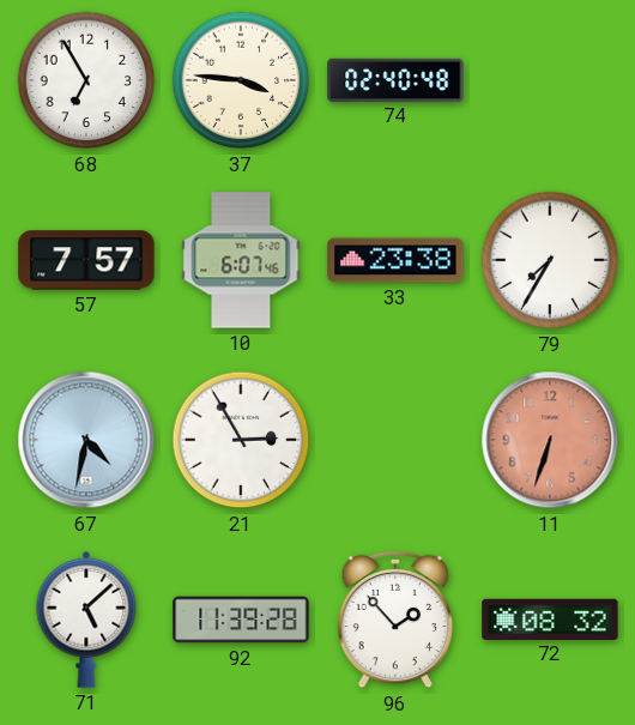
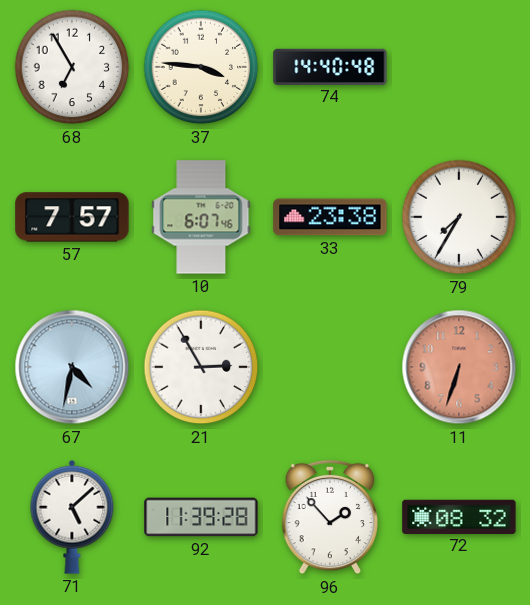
74: 02:40 -> 14:40
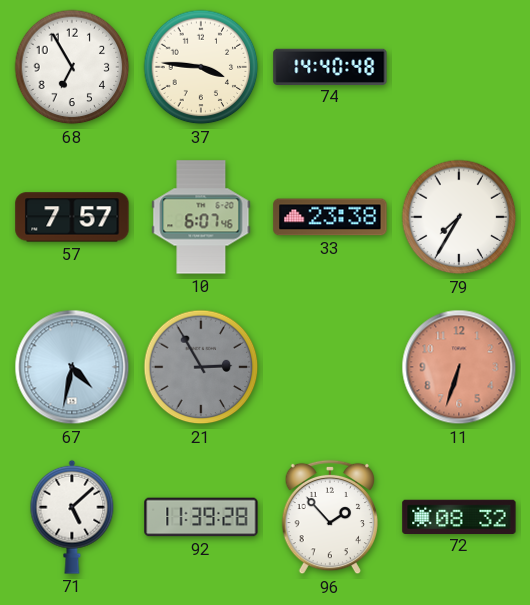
21 dial: white -> grey
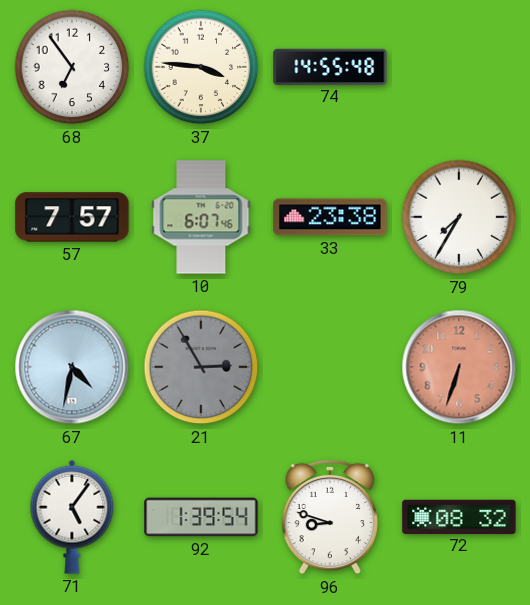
68: 6:55 -> 6:54
74: 14:40 -> 14:55
71: 5:08 -> 5:06
92: 11:39 -> 1:39
96: 1:53 -> 8:48
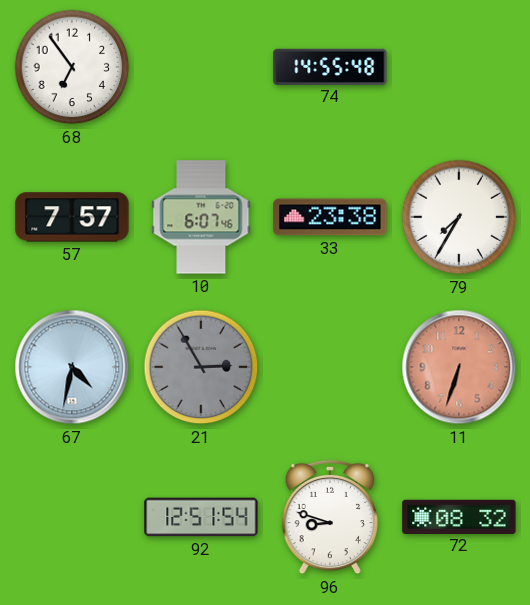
37: 3:46 -> none
71: 5:06 -> none
92: 1:39 -> 12:51
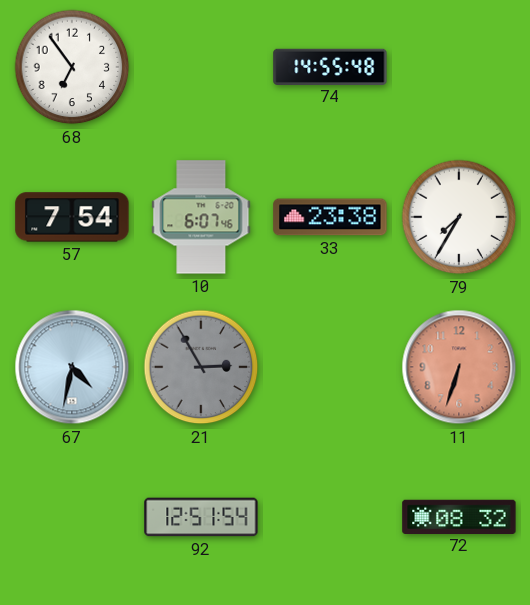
57: 7:57 -> 7:54
96: 8:48 -> none
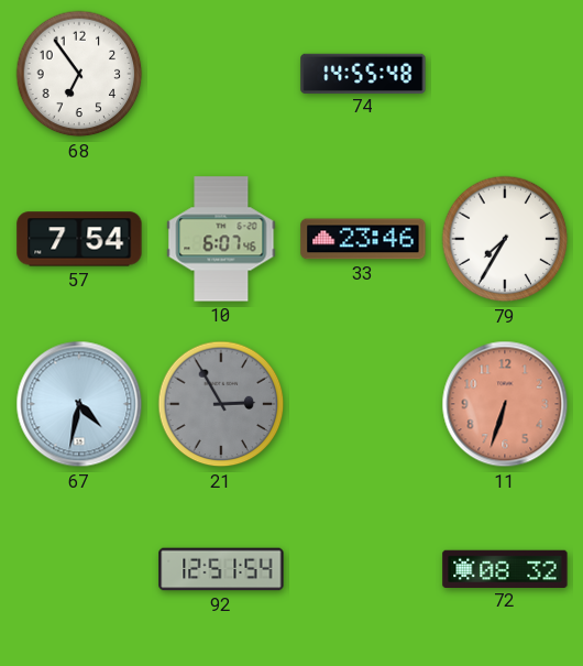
33: 23:38 -> 23:46
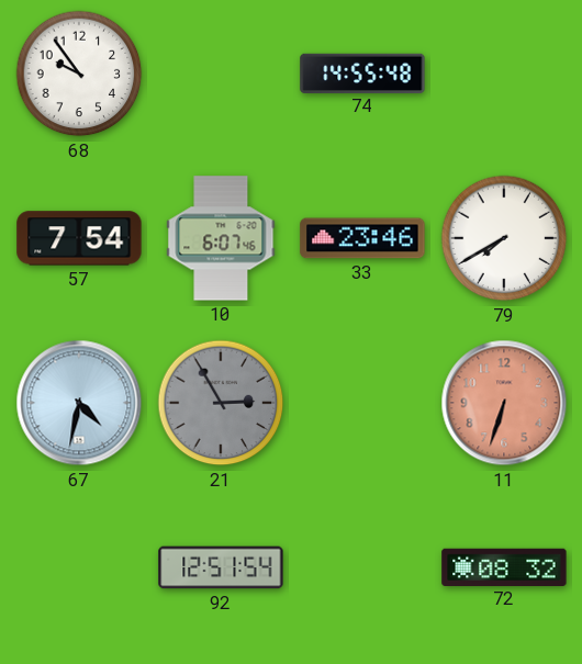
68: 6:54 -> 9:54
79: 7:35 -> 7:40
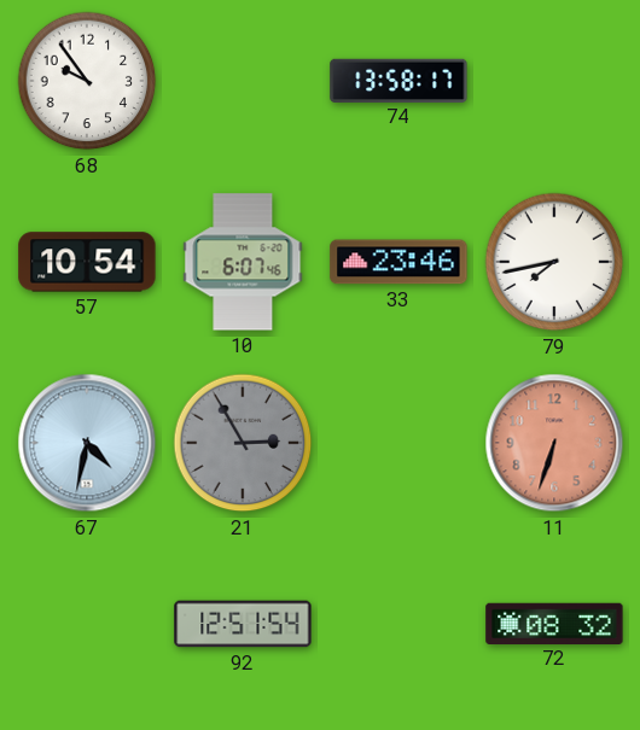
74: 14:55 -> 13:58
57: 7:54 -> 10:54
79: 7:40 -> 7:43
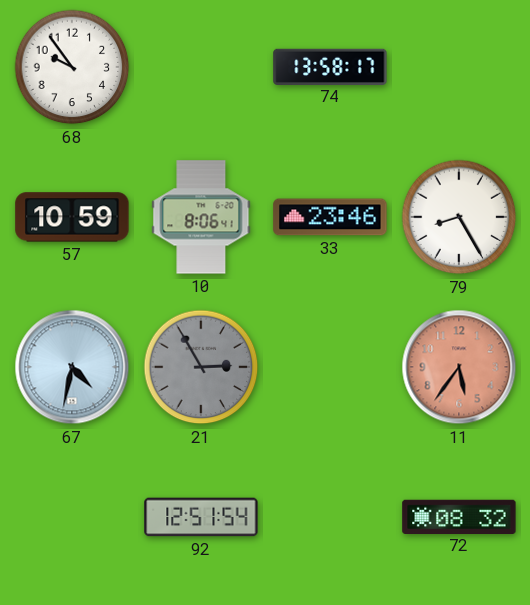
57: 10:54 -> 10:59
10: 6:07 -> 8:06
79: 7:43 -> 8:25
11: 6:33 -> 5:36
